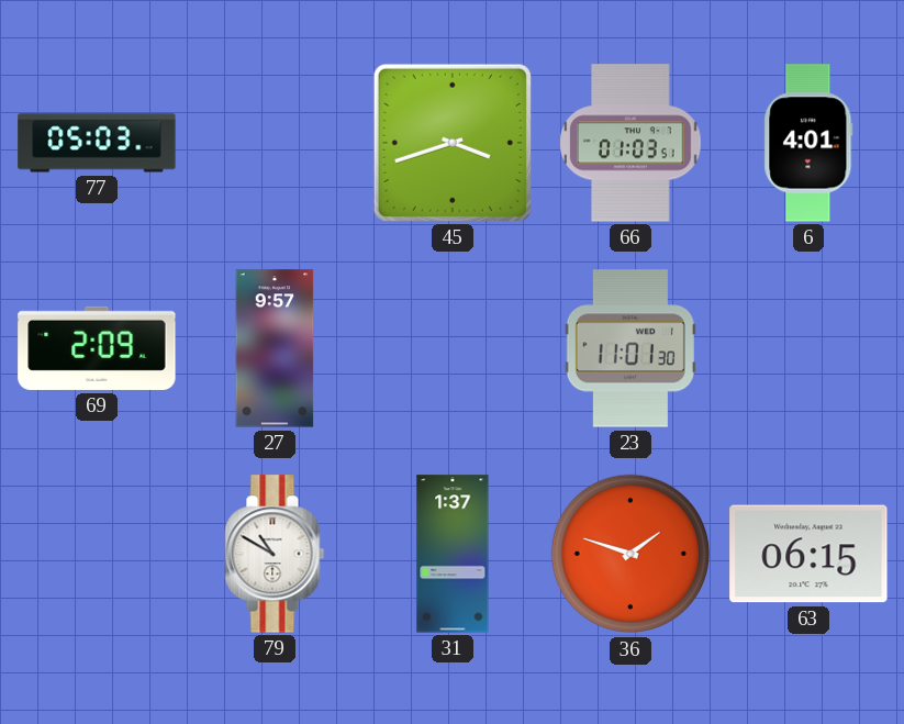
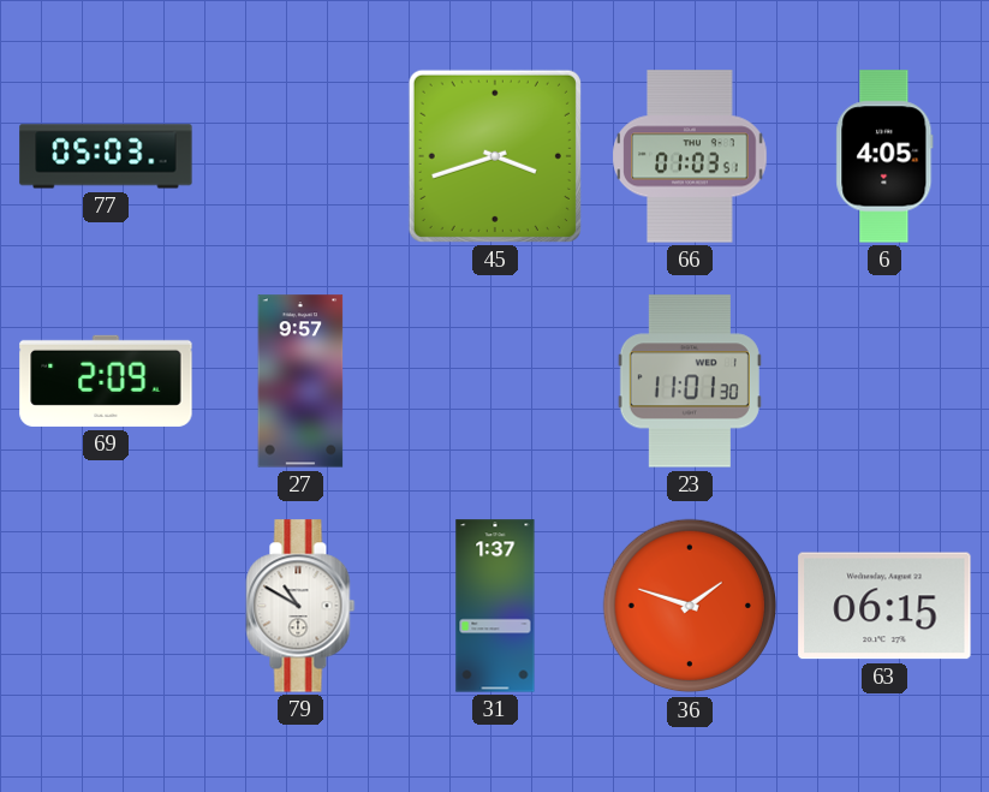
6: 4:01 -> 4:05
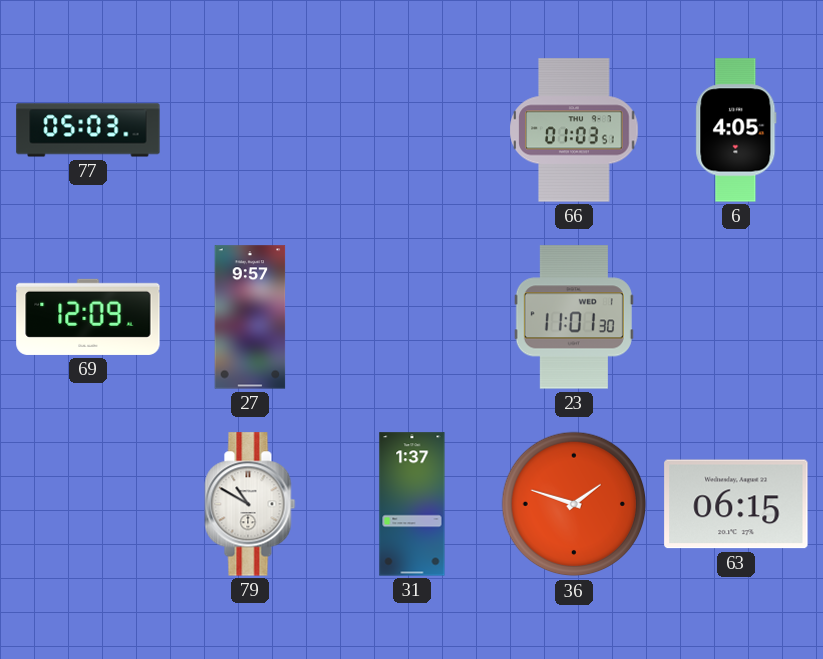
45: 3:42 -> none
69: 2:09 -> 12:09
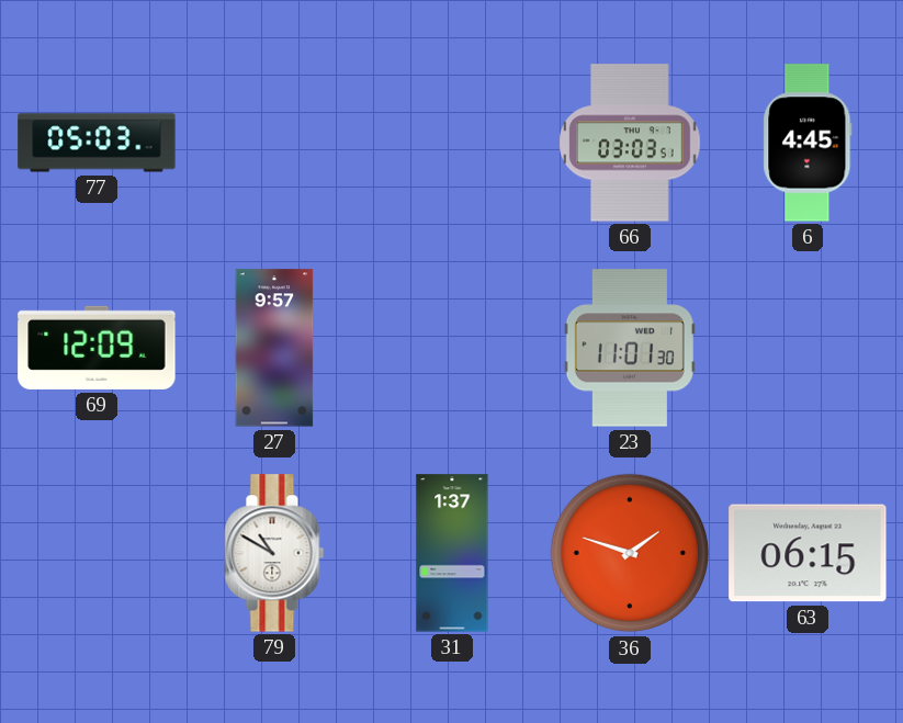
66: 01:03 -> 03:03
6: 4:05 -> 4:45
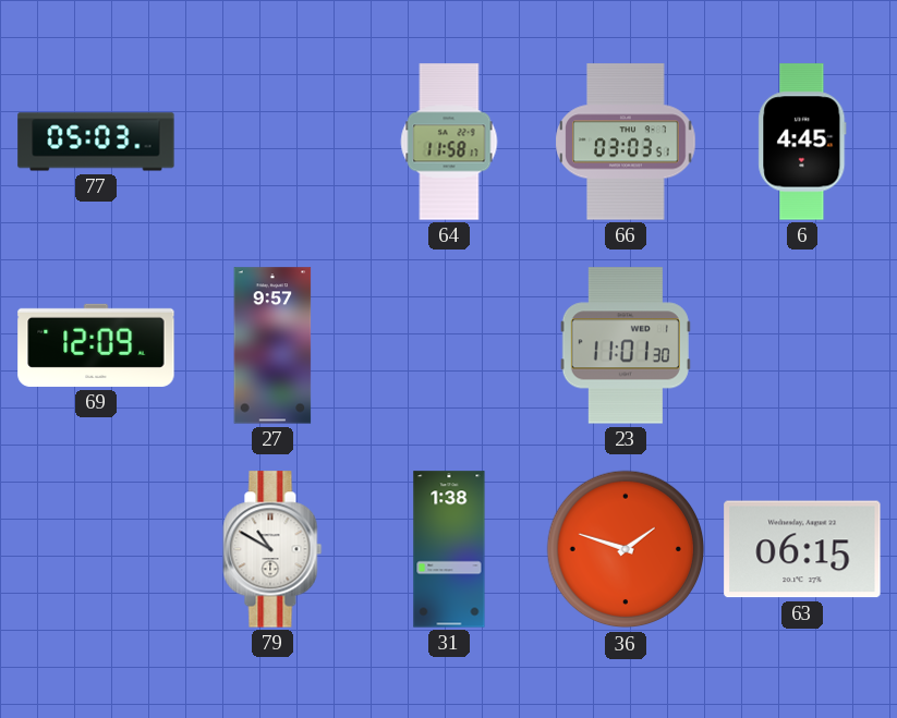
64: none -> 11:58
31: 1:37 -> 1:38
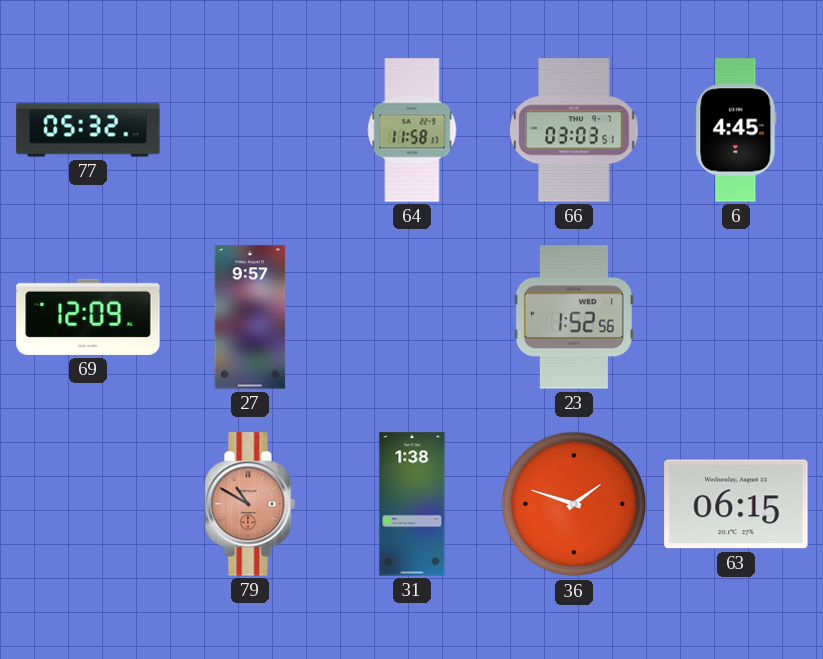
77: 05:03 -> 05:32
23: 11:01 -> 1:52
79 dial: white -> salmon
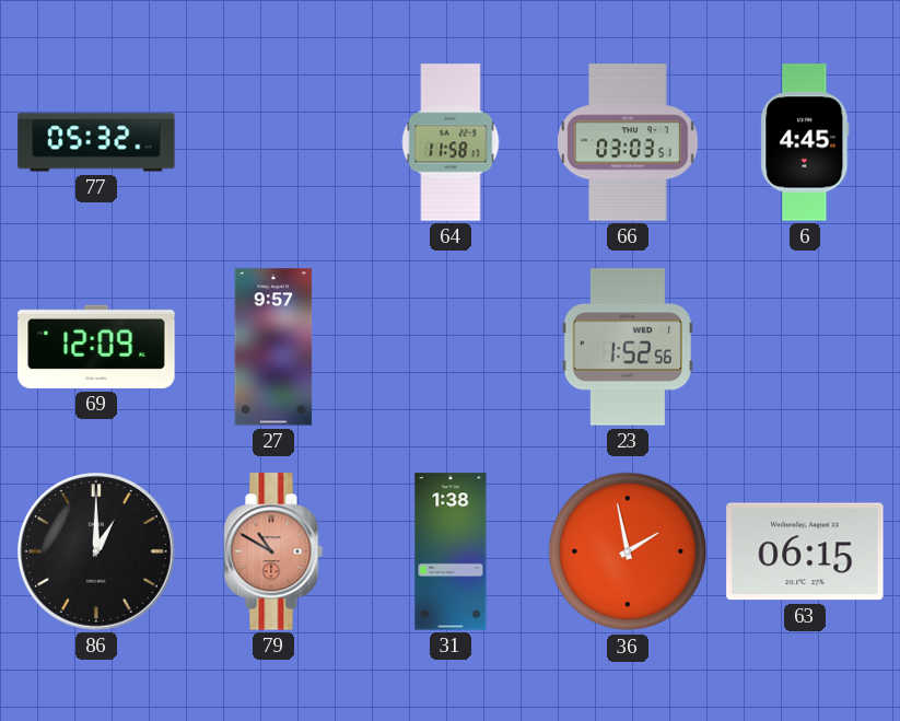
86: none -> 1:00
36: 1:48 -> 1:58
